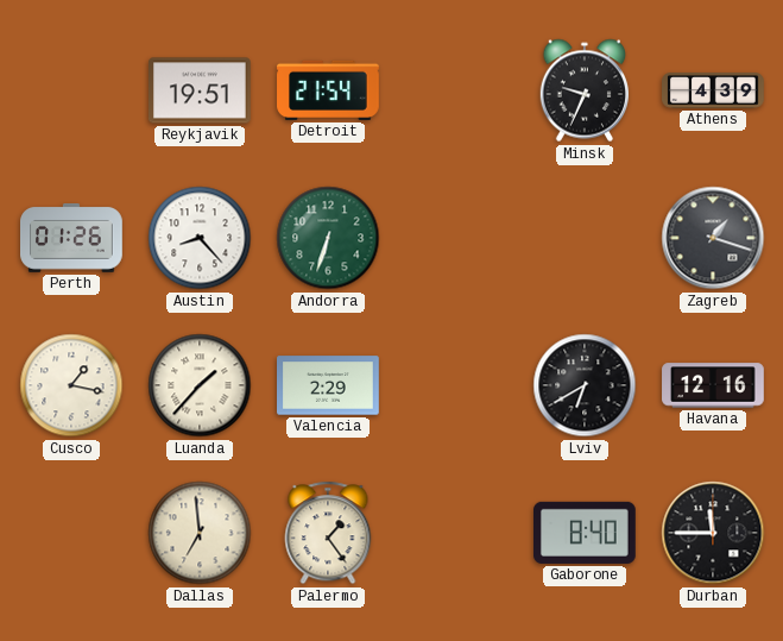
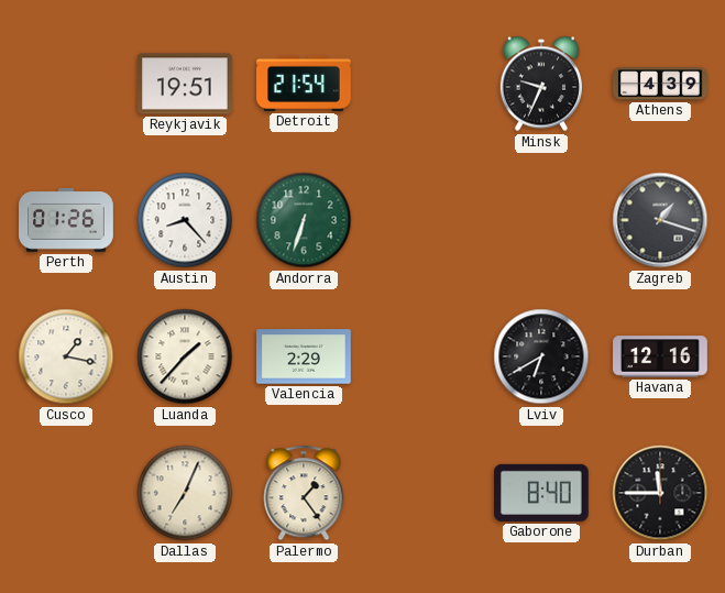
Dallas: 6:59 -> 7:04
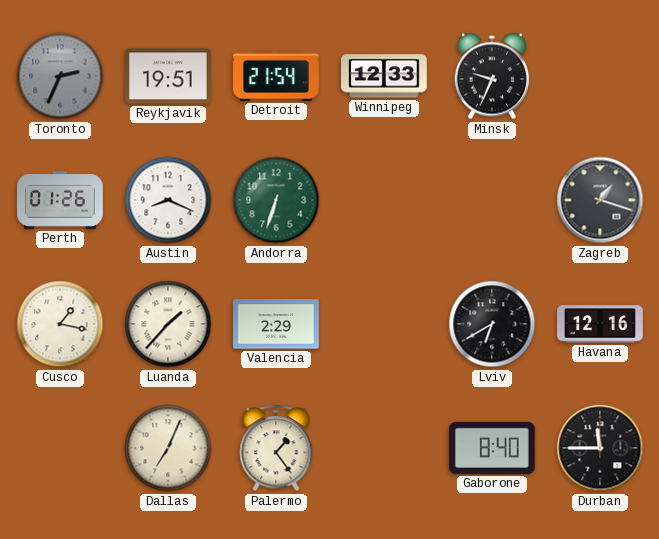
Toronto: none -> 2:34
Winnipeg: none -> 12:33
Athens: 4:39 -> none
Austin: 8:23 -> 8:19
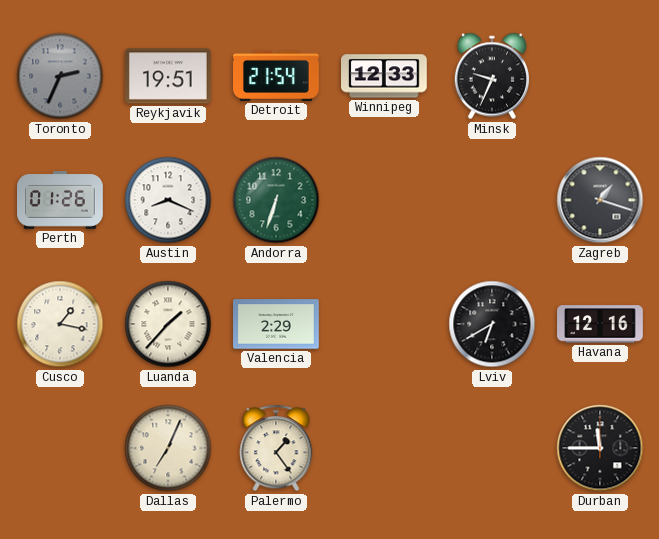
Gaborone: 8:40 -> none
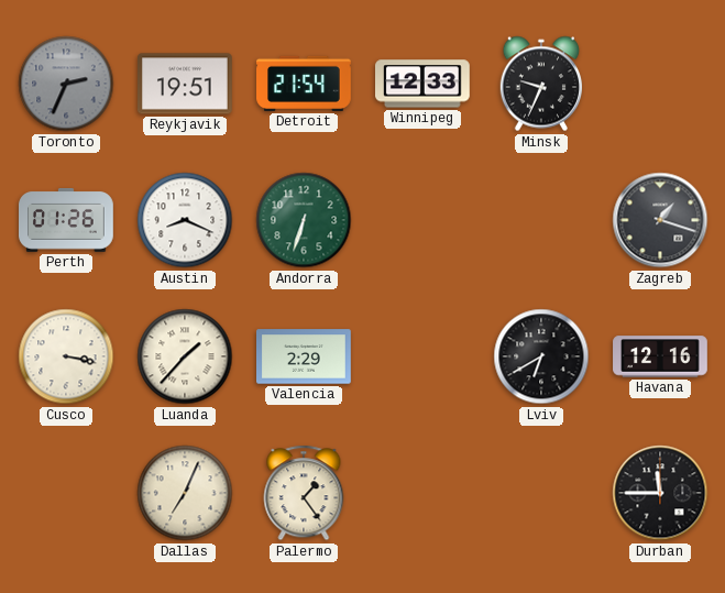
Cusco: 1:17 -> 3:17
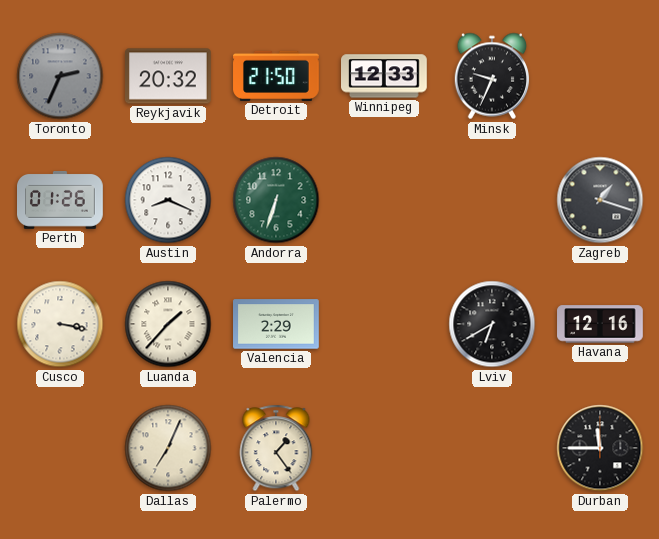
Reykjavik: 19:51 -> 20:32
Detroit: 21:54 -> 21:50
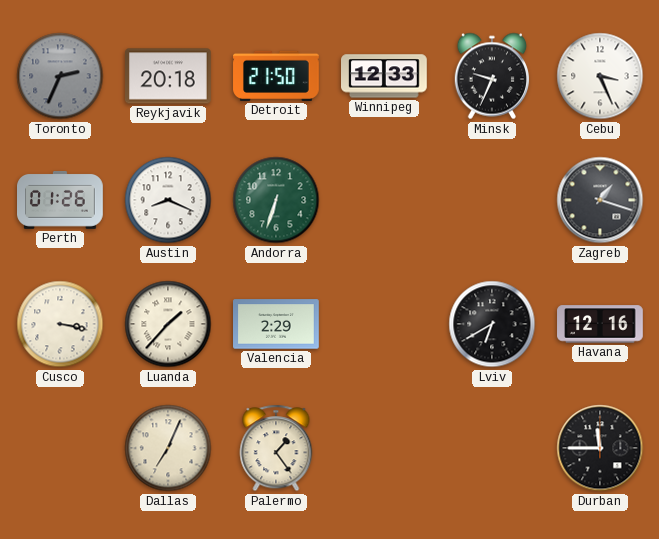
Reykjavik: 20:32 -> 20:18
Cebu: none -> 3:26
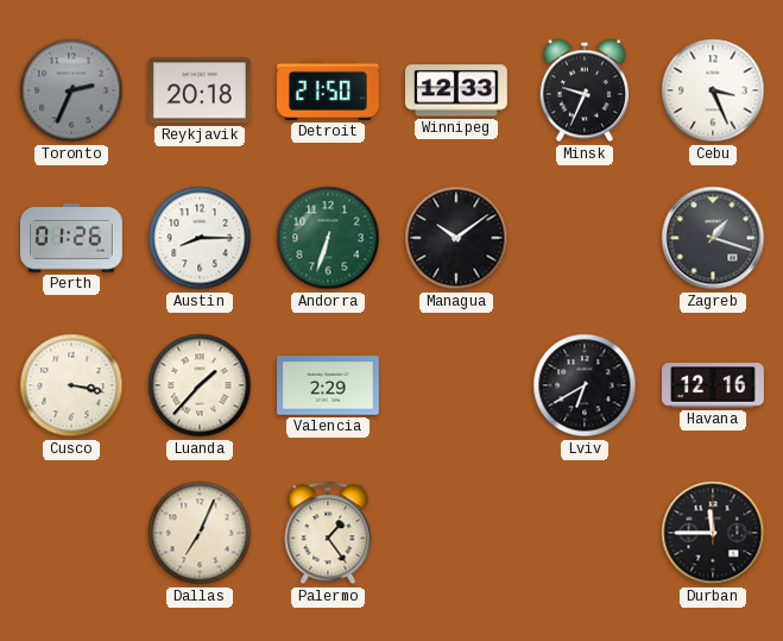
Austin: 8:19 -> 8:15
Managua: none -> 10:09
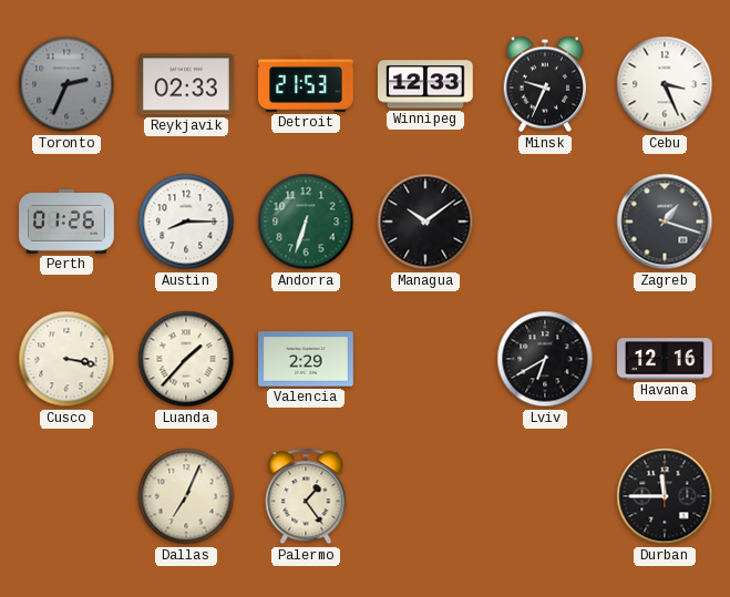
Reykjavik: 20:18 -> 02:33
Detroit: 21:50 -> 21:53
